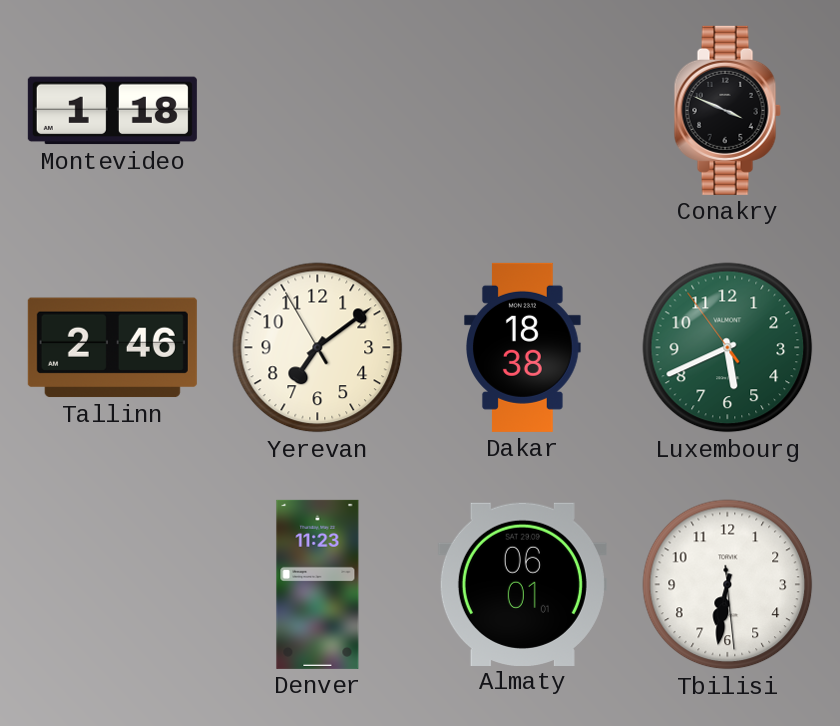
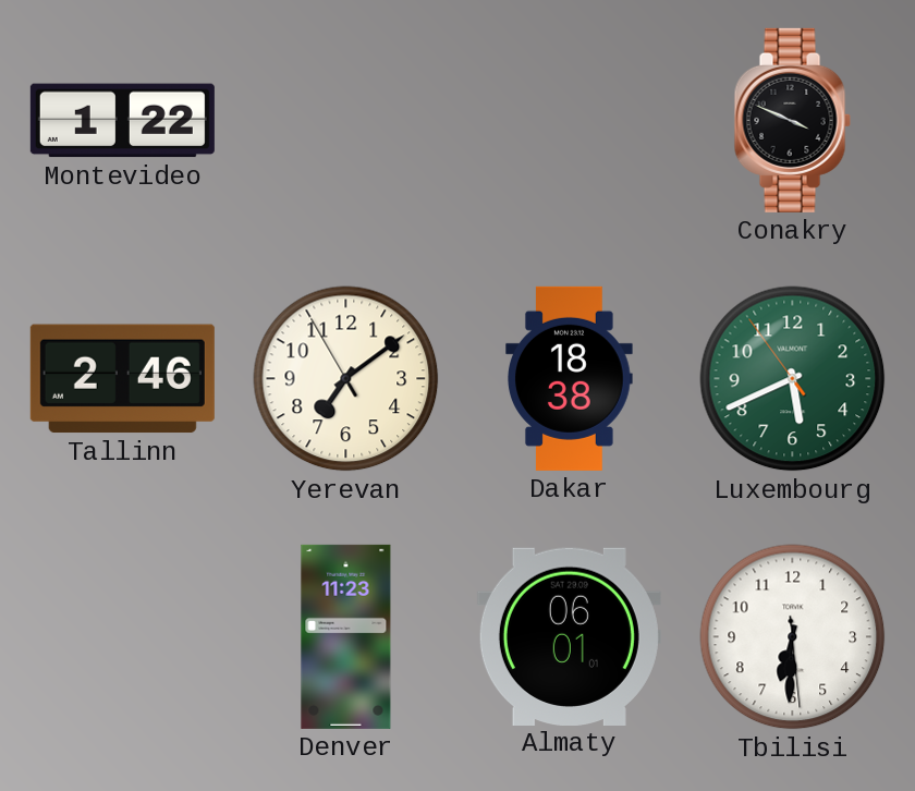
Montevideo: 1:18 -> 1:22
Tbilisi: 6:31 -> 6:30
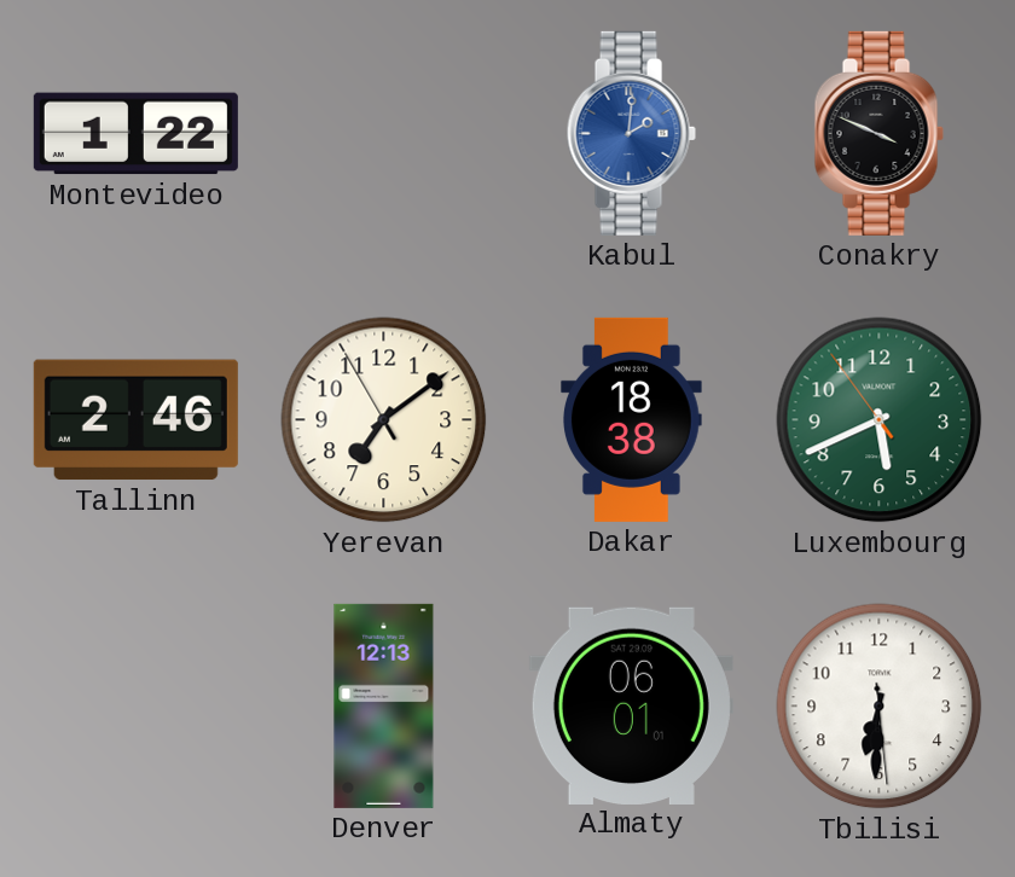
Kabul: none -> 2:01
Denver: 11:23 -> 12:13
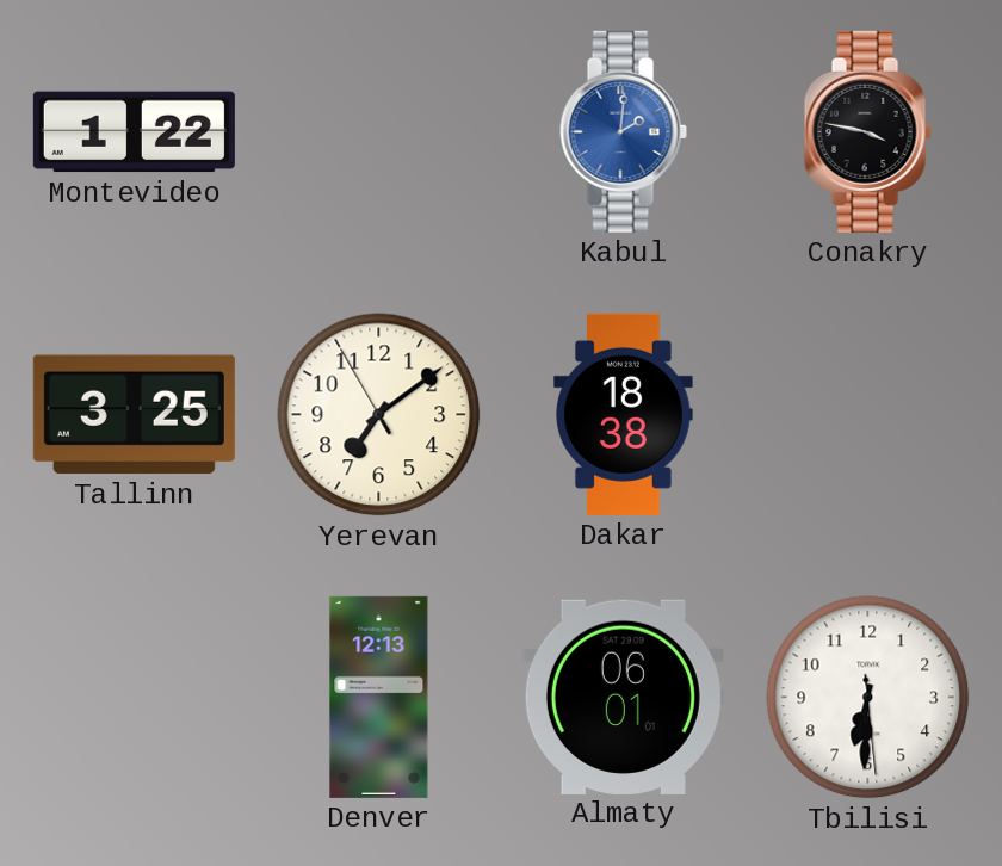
Conakry: 3:49 -> 3:47
Tallinn: 2:46 -> 3:25
Luxembourg: 5:40 -> none
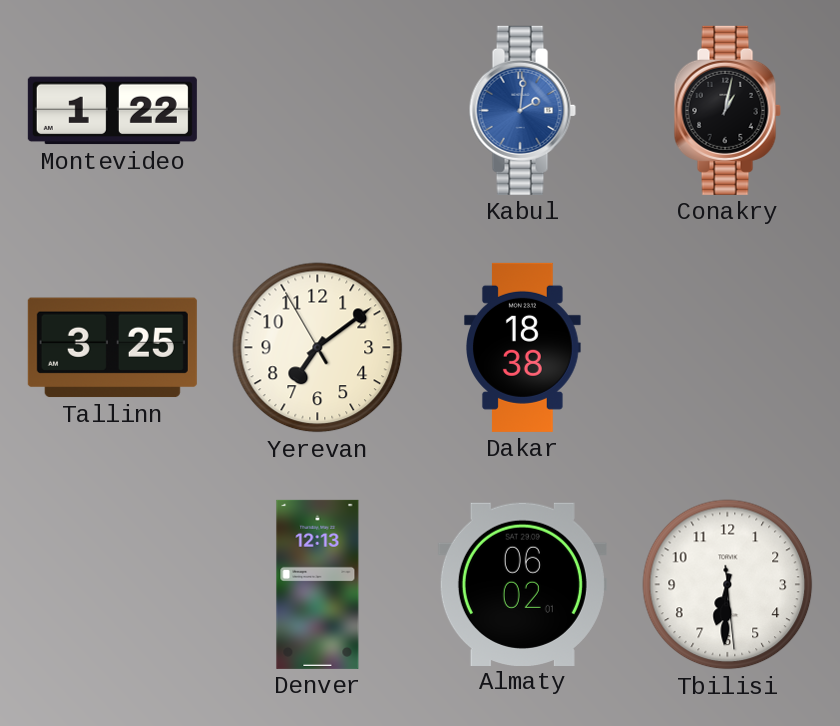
Conakry: 3:47 -> 1:02
Almaty: 06:01 -> 06:02
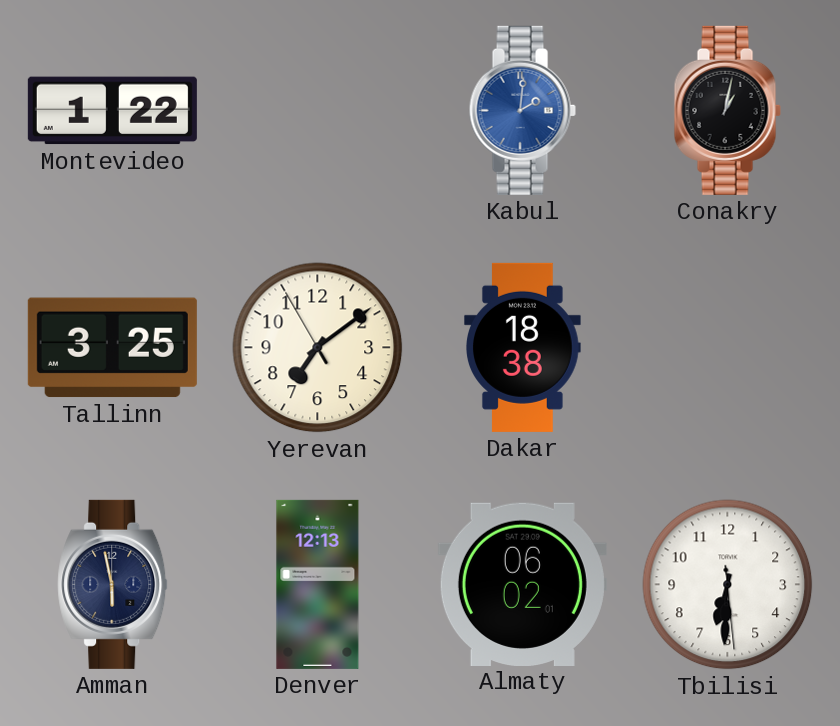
Amman: none -> 5:58
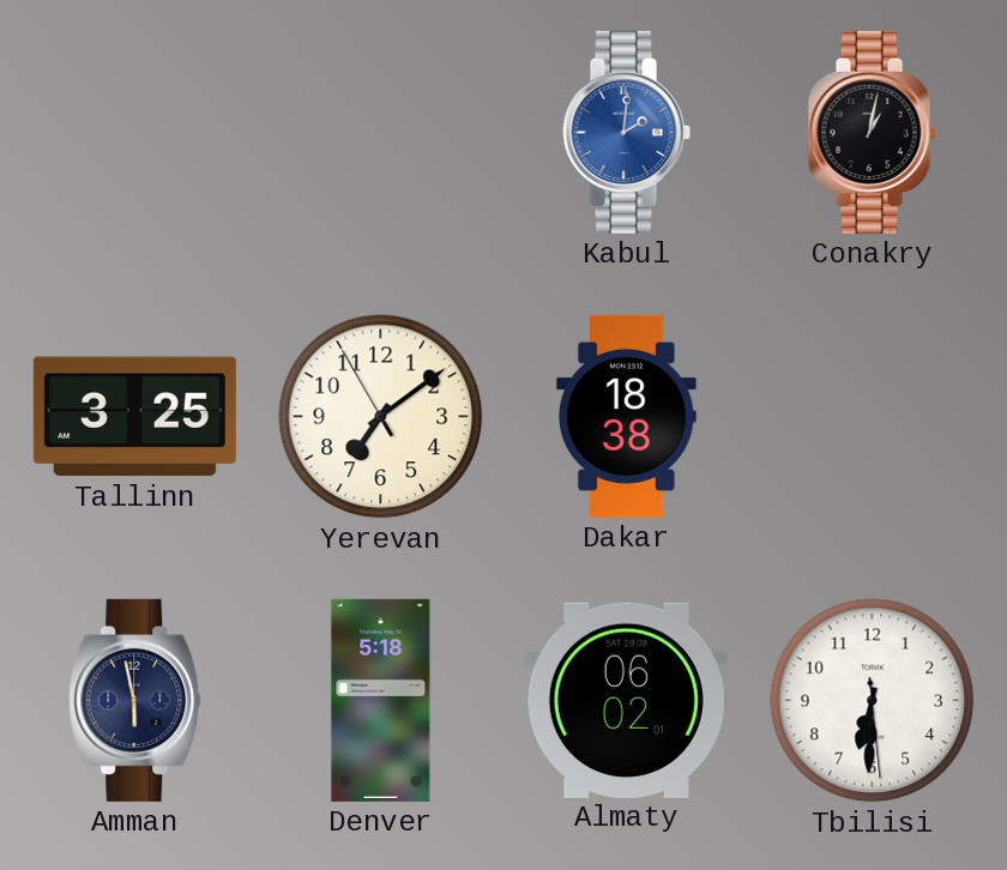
Montevideo: 1:22 -> none
Denver: 12:13 -> 5:18
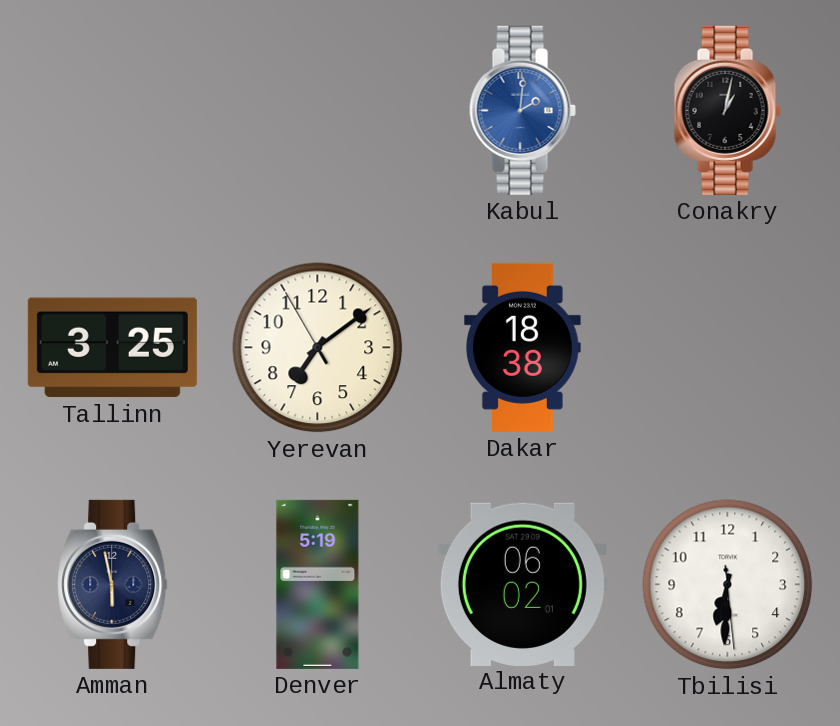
Denver: 5:18 -> 5:19
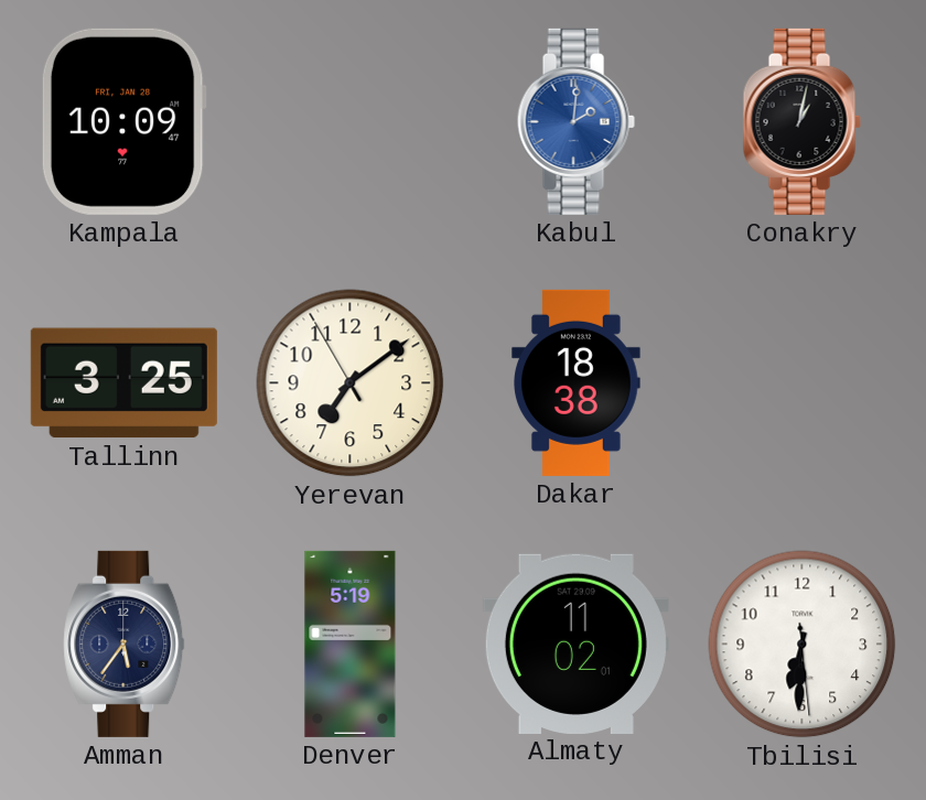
Kampala: none -> 10:09
Amman: 5:58 -> 5:36
Almaty: 06:02 -> 11:02
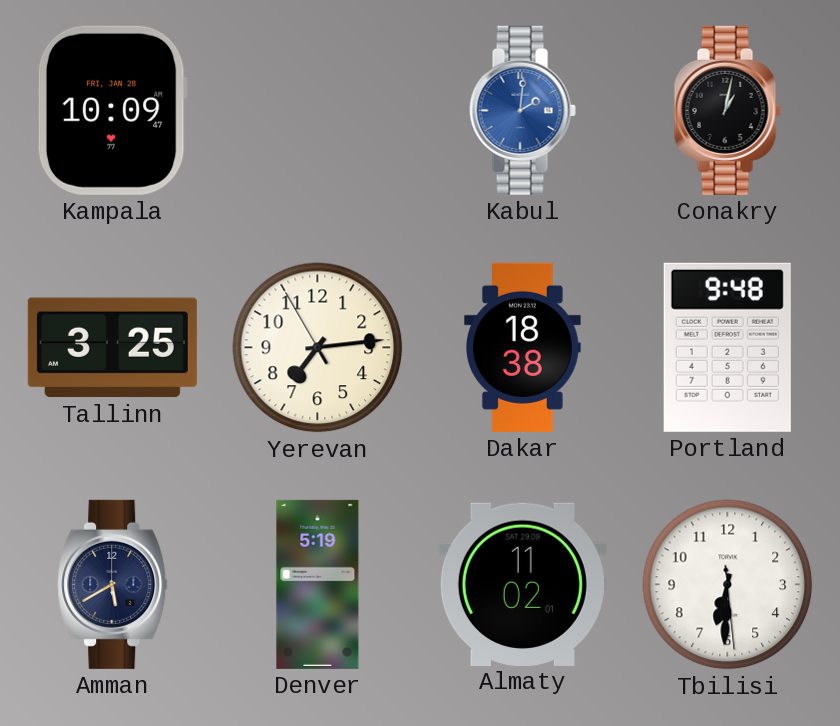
Yerevan: 7:08 -> 7:13
Portland: none -> 9:48
Amman: 5:36 -> 5:40
